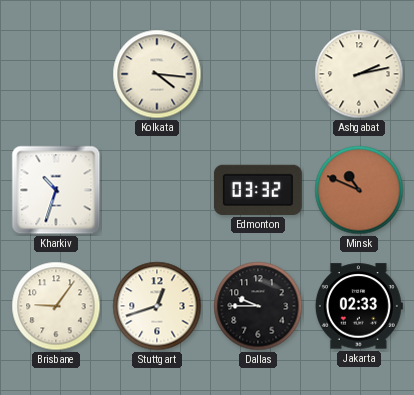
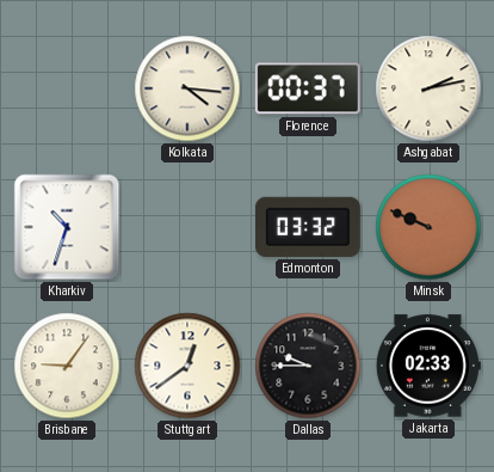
Florence: none -> 00:37
Minsk: 10:49 -> 9:49
Stuttgart: 12:42 -> 12:39
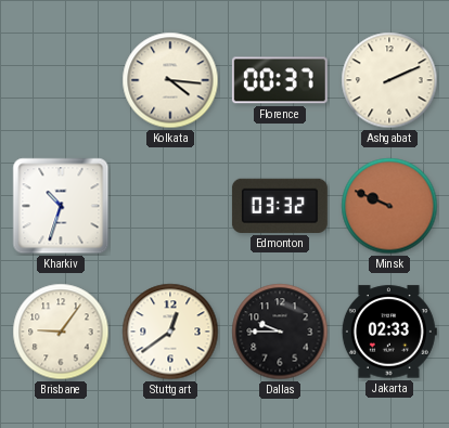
Ashgabat: 2:13 -> 2:11
